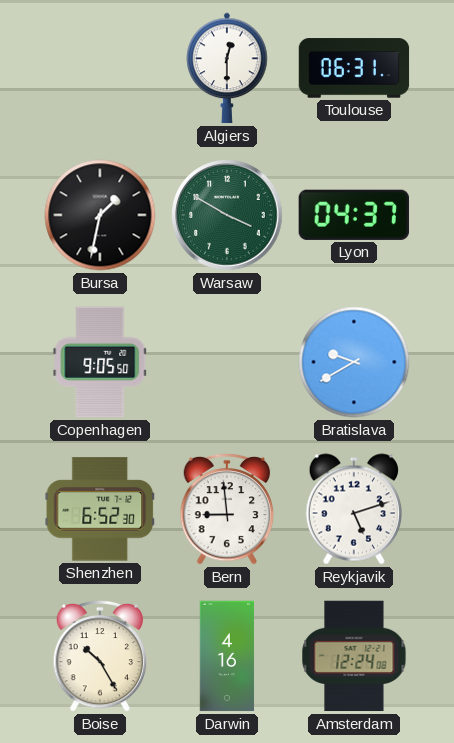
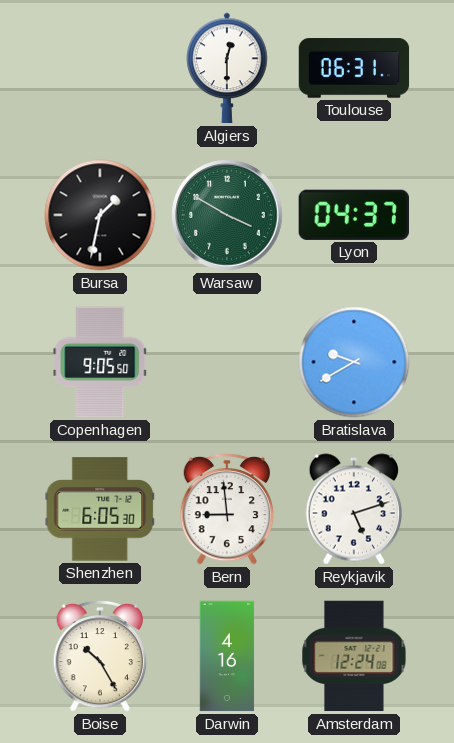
Shenzhen: 6:52 -> 6:05
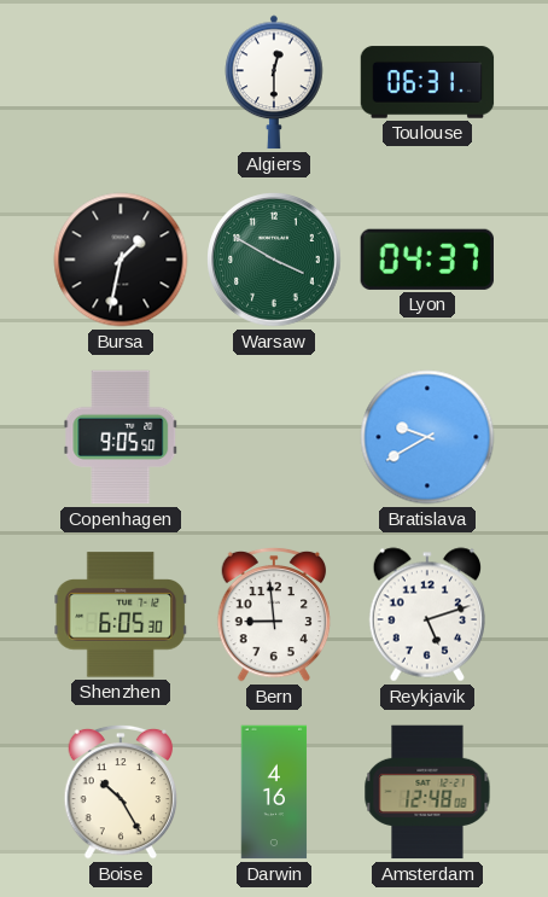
Amsterdam: 12:24 -> 12:48
